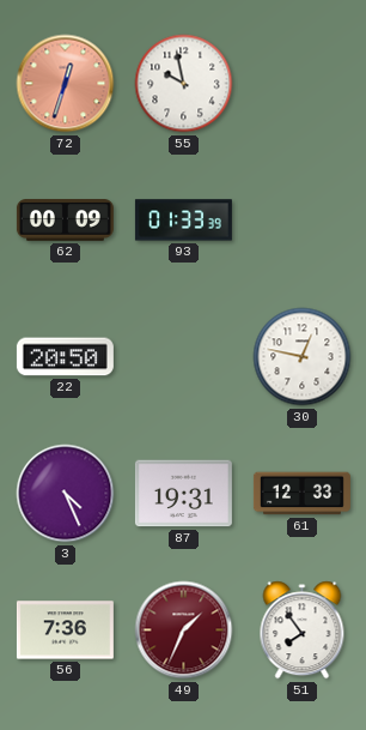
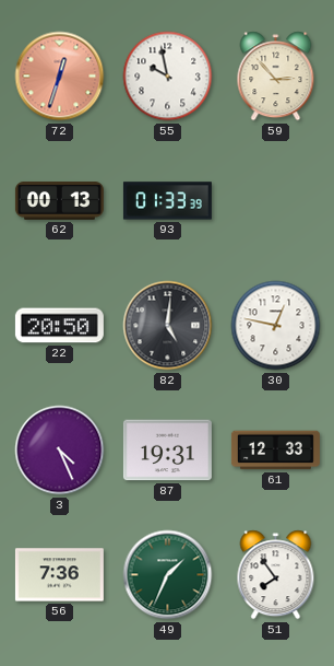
59: none -> 2:53
62: 00:09 -> 00:13
82: none -> 5:01
49 dial: burgundy -> green
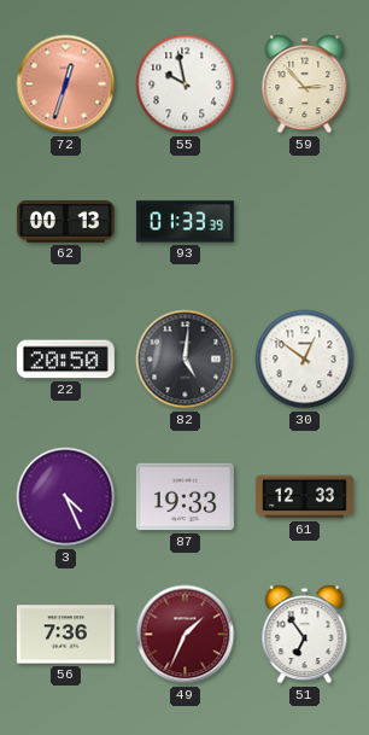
30: 12:47 -> 12:51
87: 19:31 -> 19:33
49 dial: green -> burgundy
51: 7:54 -> 6:54
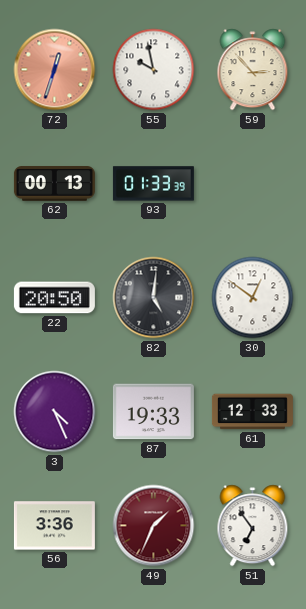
56: 7:36 -> 3:36
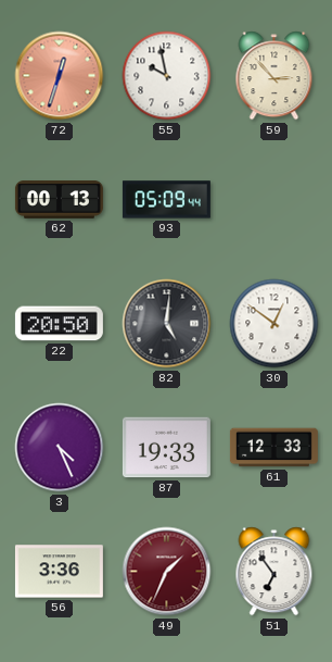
93: 01:33 -> 05:09
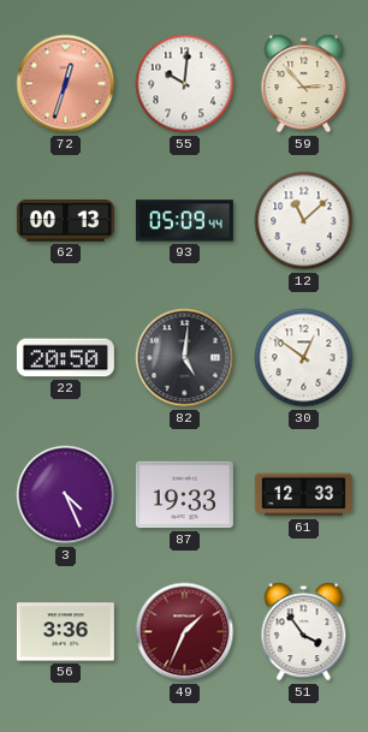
55: 9:58 -> 10:01
12: none -> 11:08
51: 6:54 -> 3:54
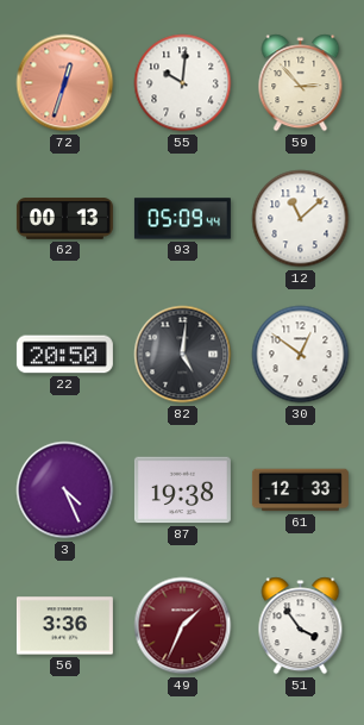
87: 19:33 -> 19:38
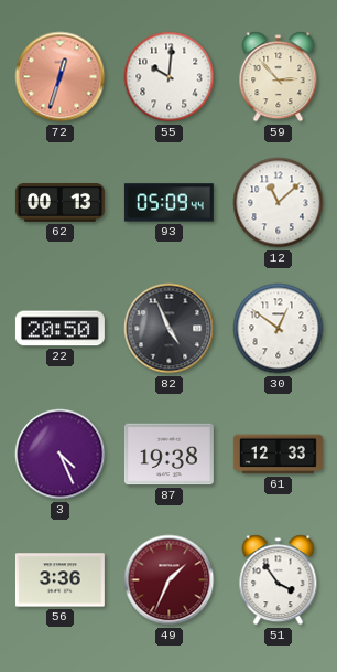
82: 5:01 -> 4:56
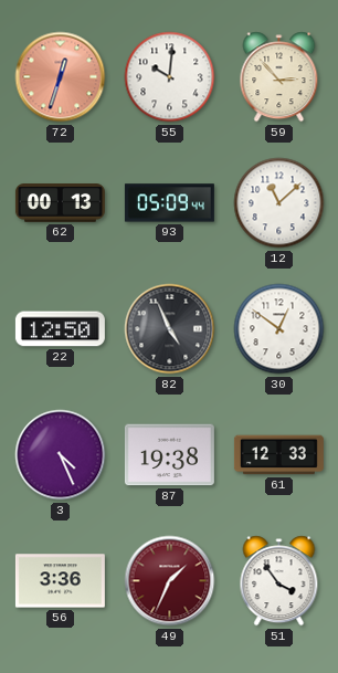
22: 20:50 -> 12:50
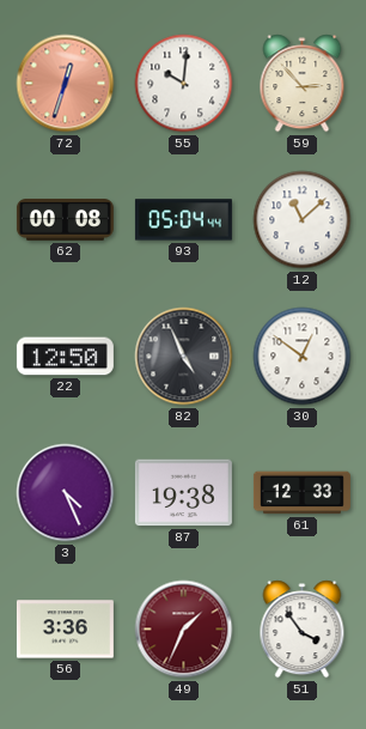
62: 00:13 -> 00:08
93: 05:09 -> 05:04
